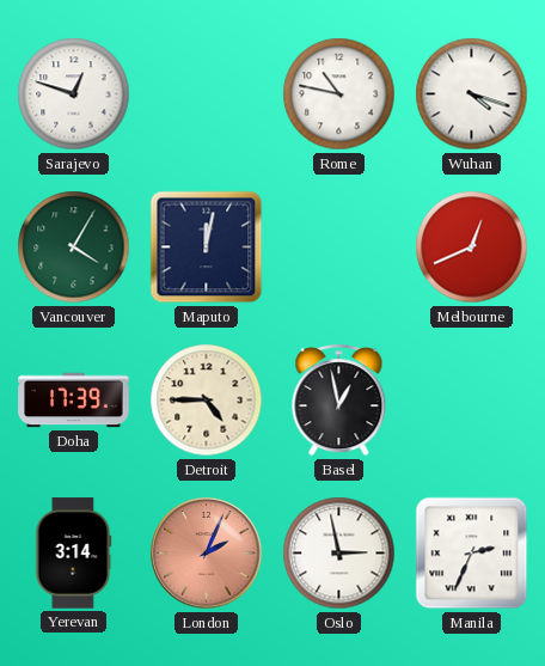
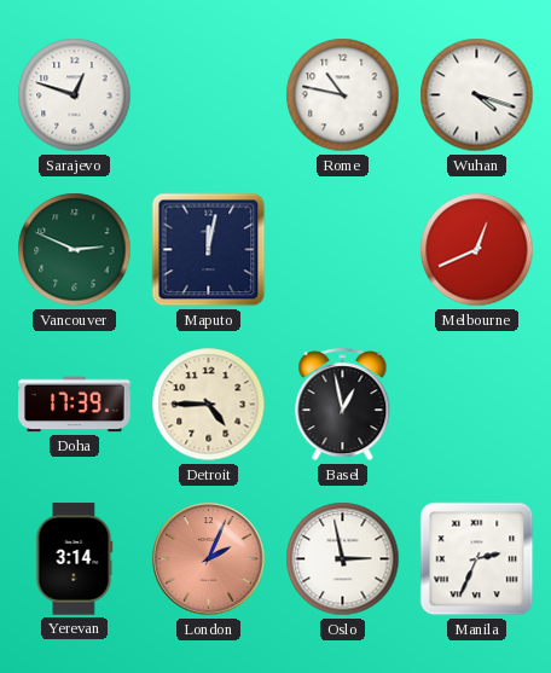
Vancouver: 4:05 -> 2:49
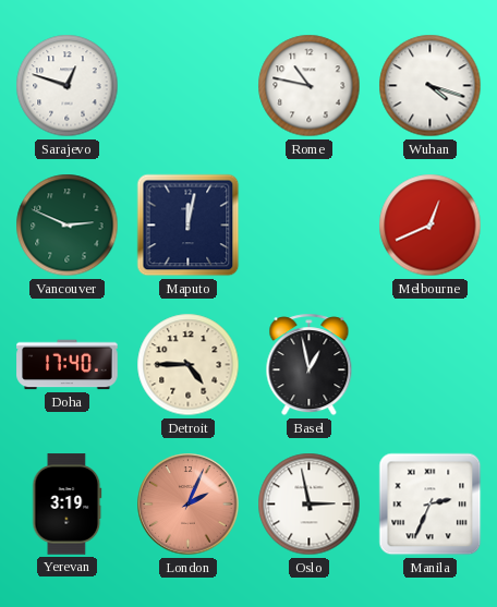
Doha: 17:39 -> 17:40
Yerevan: 3:14 -> 3:19
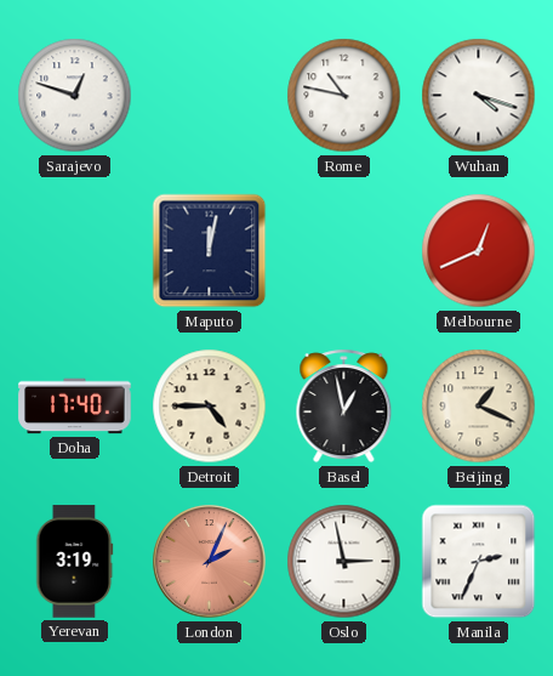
Vancouver: 2:49 -> none
Beijing: none -> 1:19
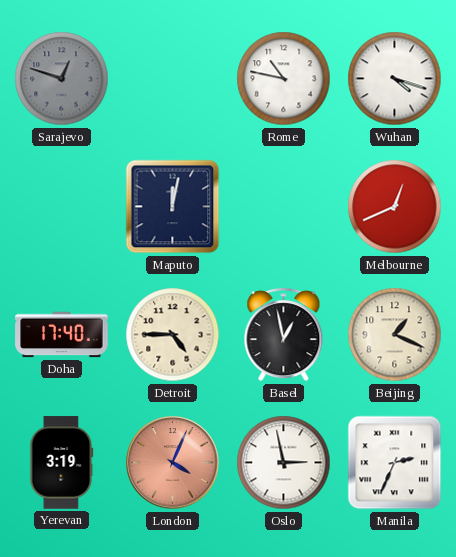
Sarajevo dial: white -> grey
London: 2:04 -> 4:04
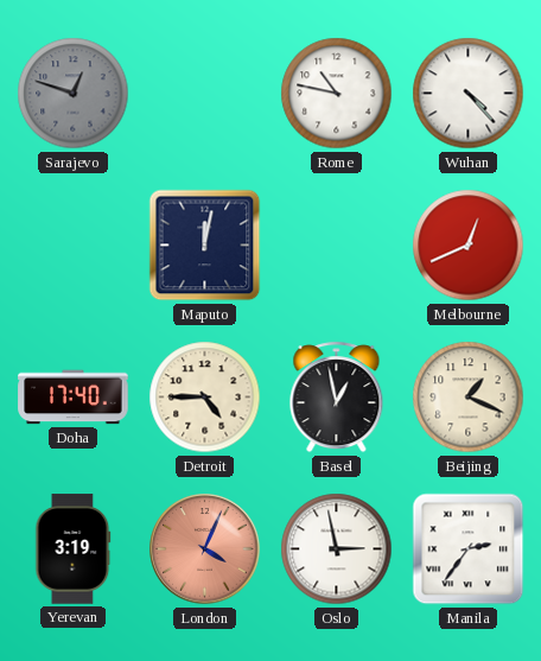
Wuhan: 4:18 -> 4:23
Manila: 2:34 -> 2:36
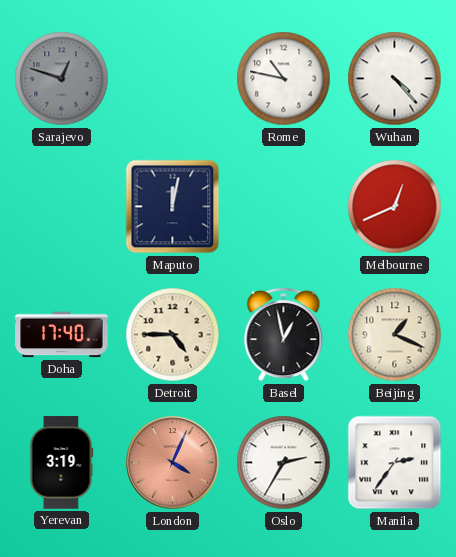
Oslo: 2:58 -> 2:35
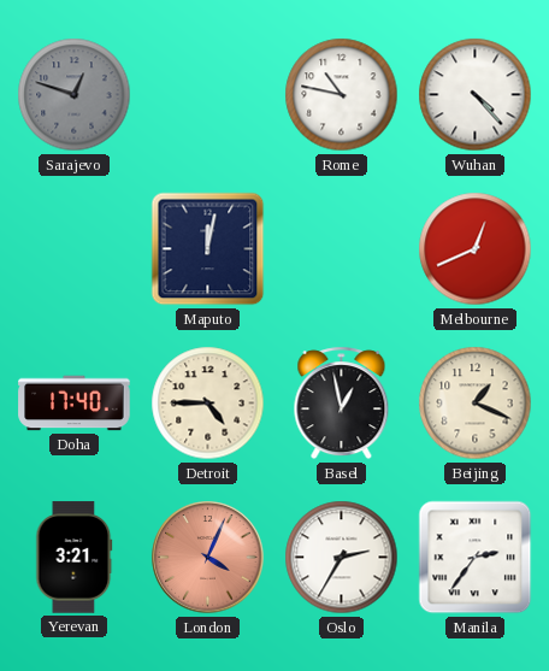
Yerevan: 3:19 -> 3:21
